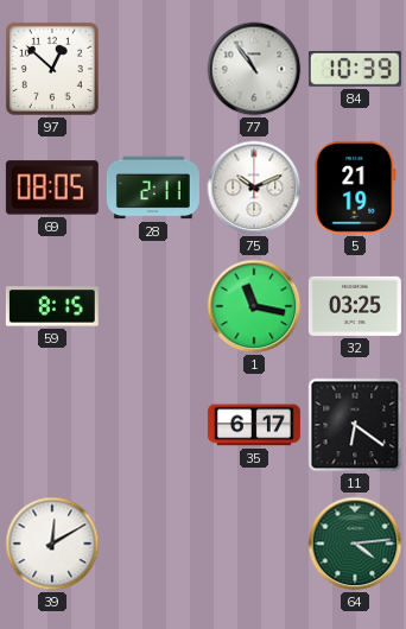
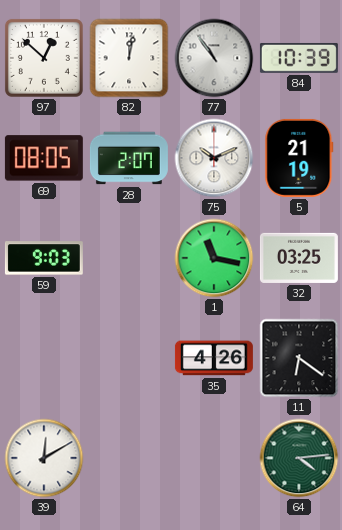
82: none -> 12:02
28: 2:11 -> 2:07
59: 8:15 -> 9:03
35: 6:17 -> 4:26
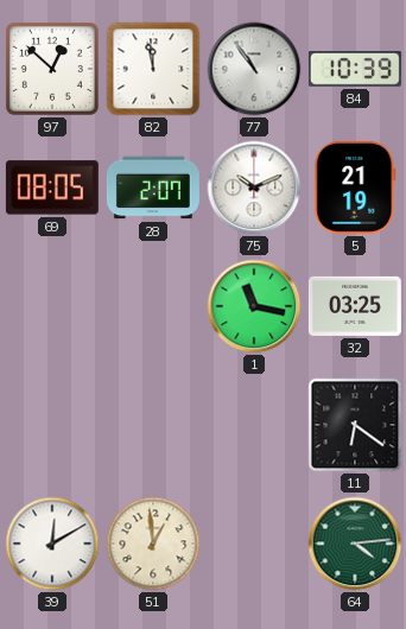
82: 12:02 -> 11:58
59: 9:03 -> none
35: 4:26 -> none
51: none -> 12:59
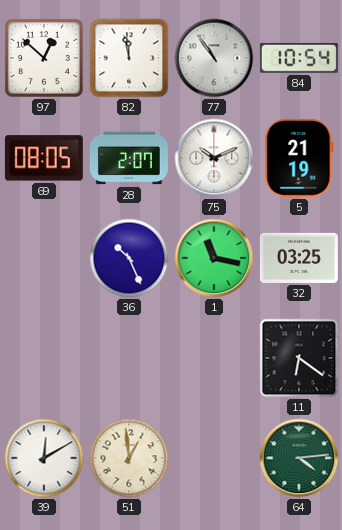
84: 10:39 -> 10:54
36: none -> 10:26
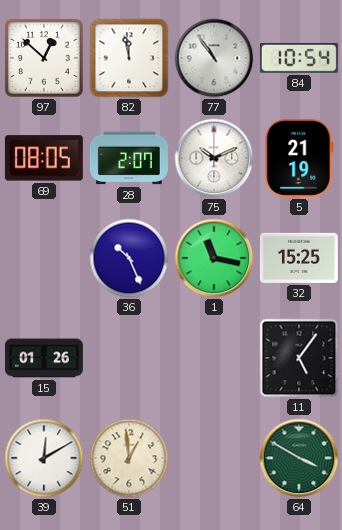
32: 03:25 -> 15:25
15: none -> 01:26
11: 6:21 -> 5:06
64: 4:14 -> 3:50
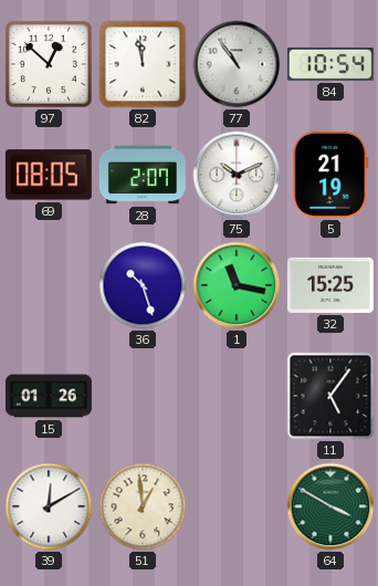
36: 10:26 -> 10:27
